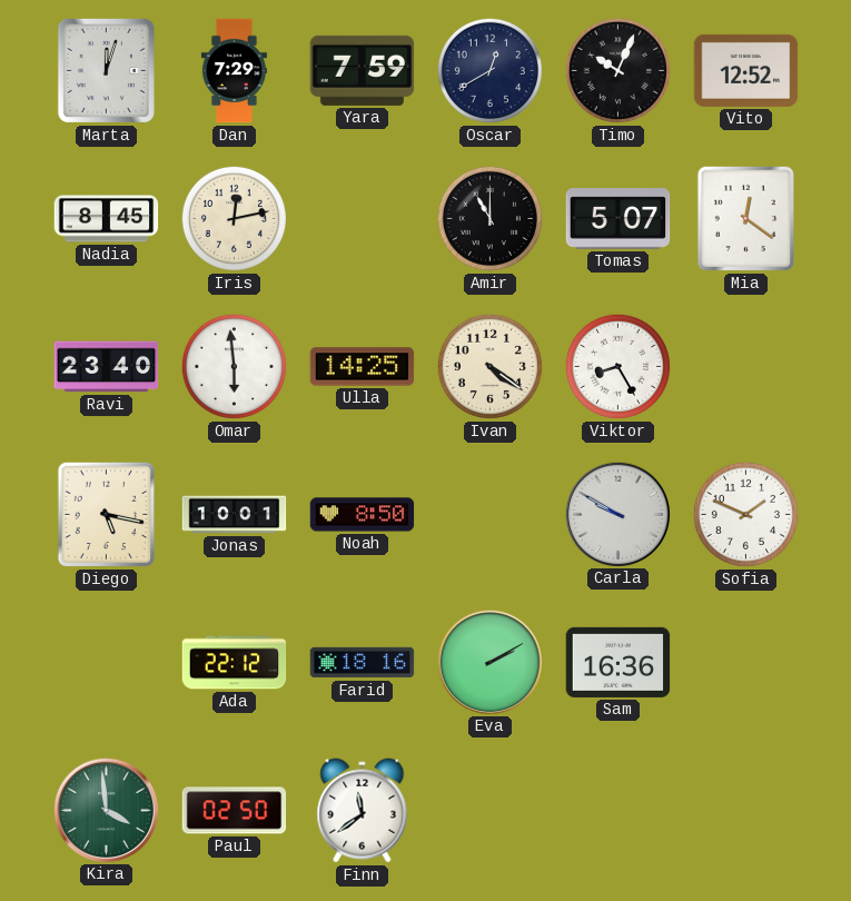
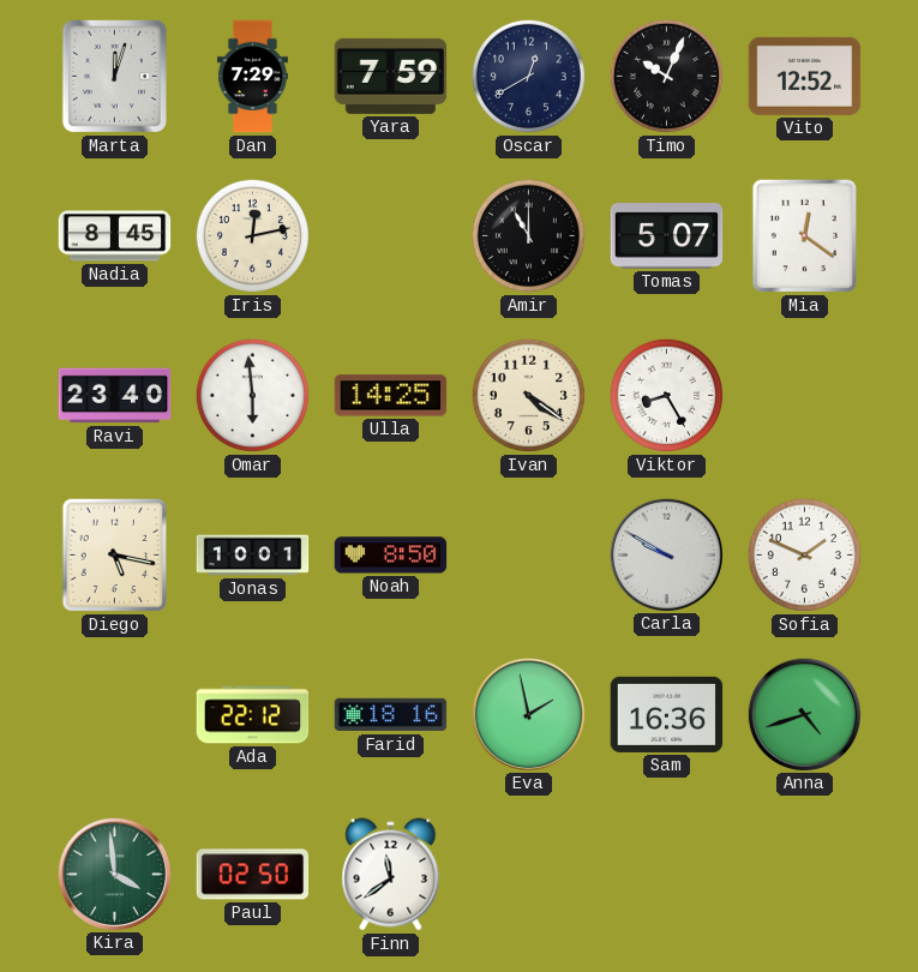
Eva: 2:10 -> 1:58
Anna: none -> 4:42
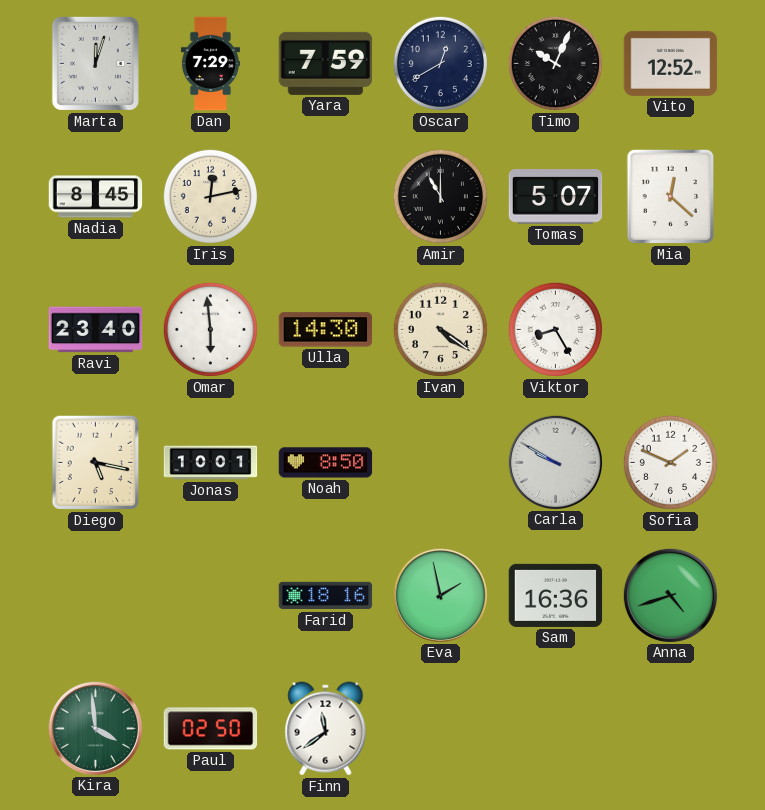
Mia: 12:21 -> 12:22
Ulla: 14:25 -> 14:30
Ada: 22:12 -> none
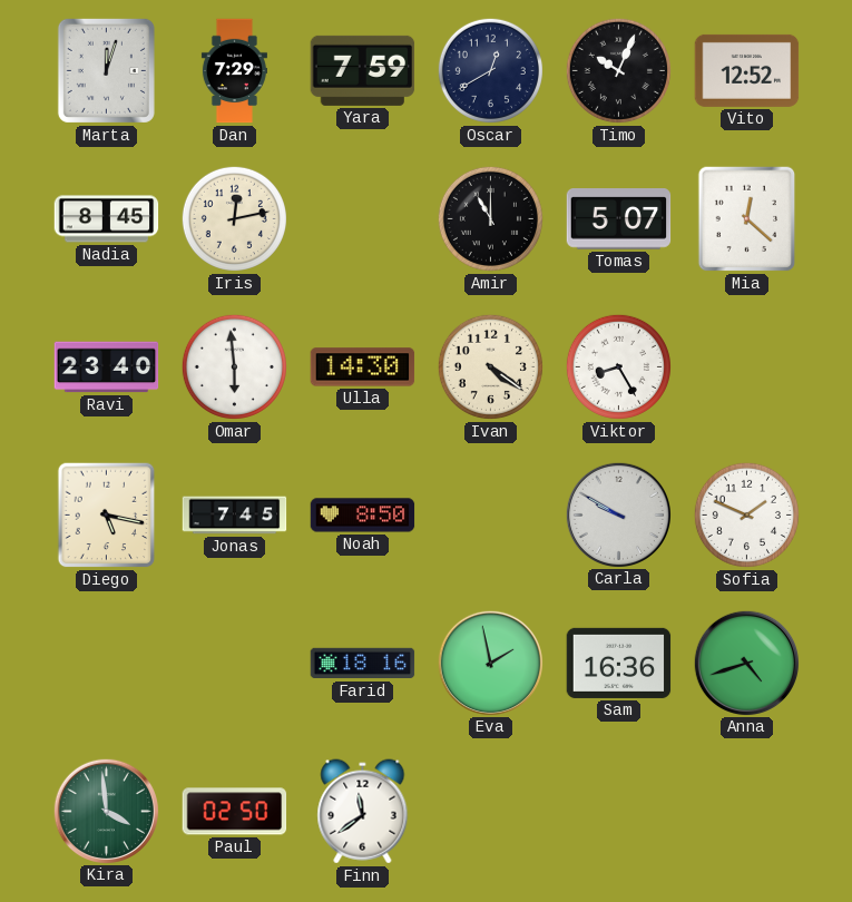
Jonas: 10:01 -> 7:45
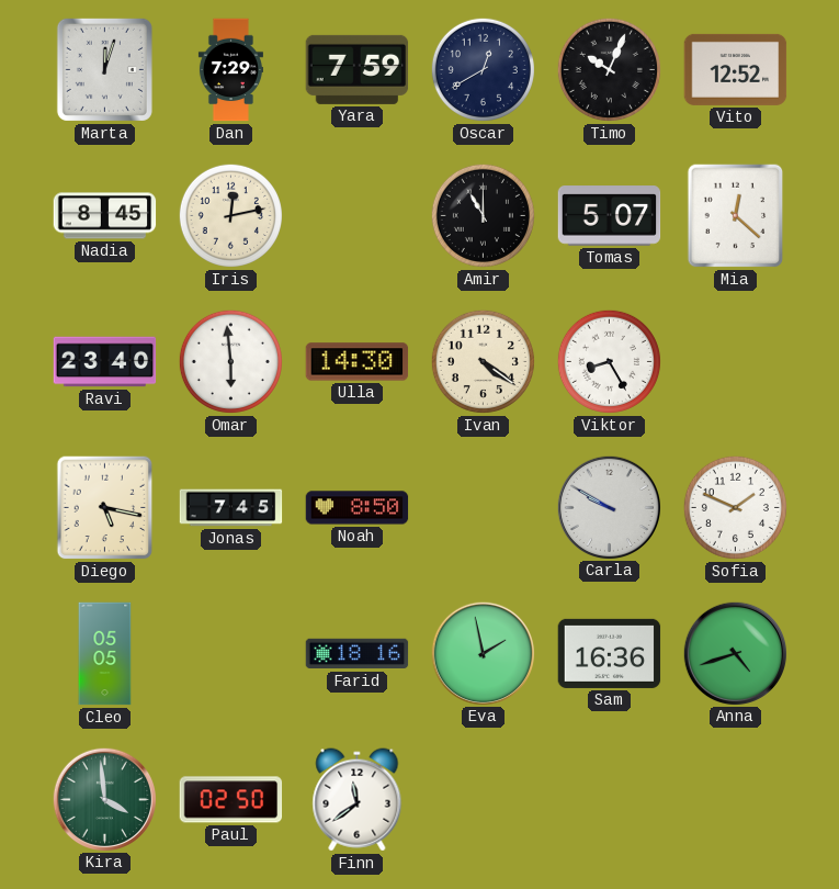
Cleo: none -> 05:05
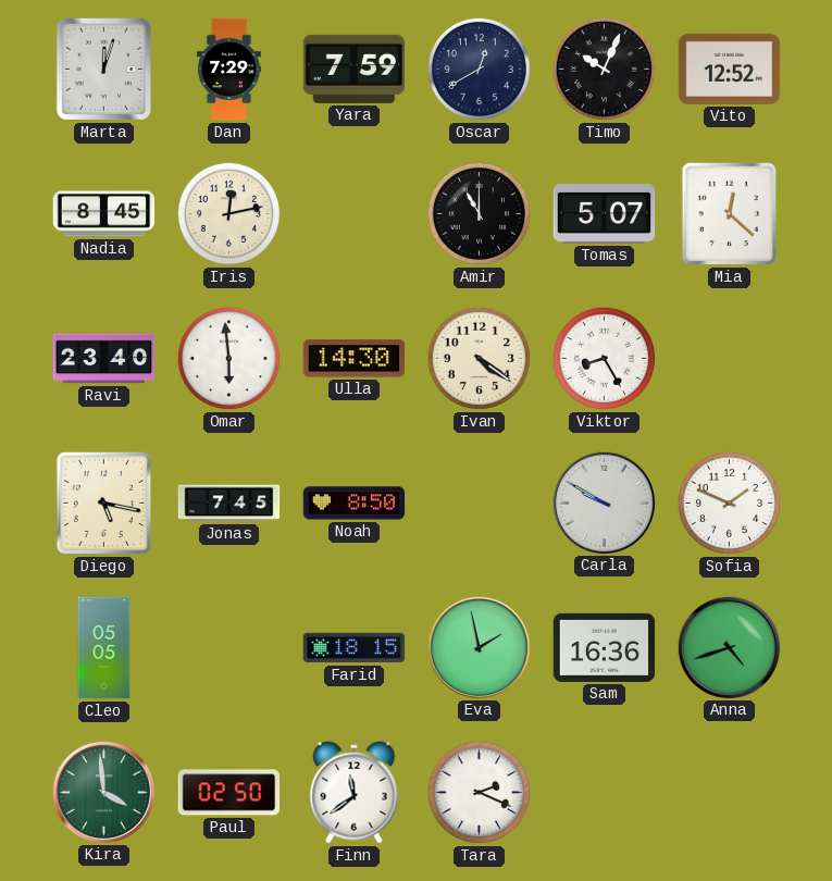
Farid: 18:16 -> 18:15
Tara: none -> 2:19
